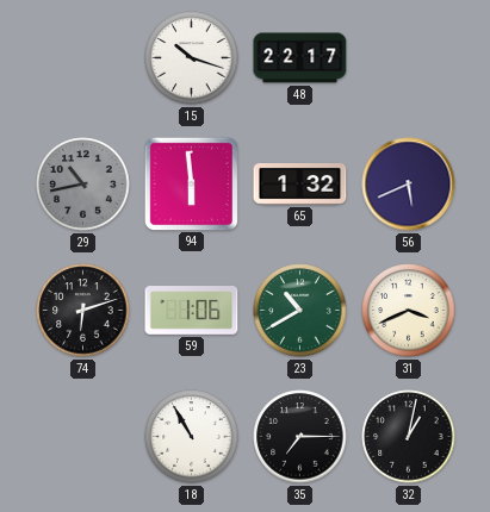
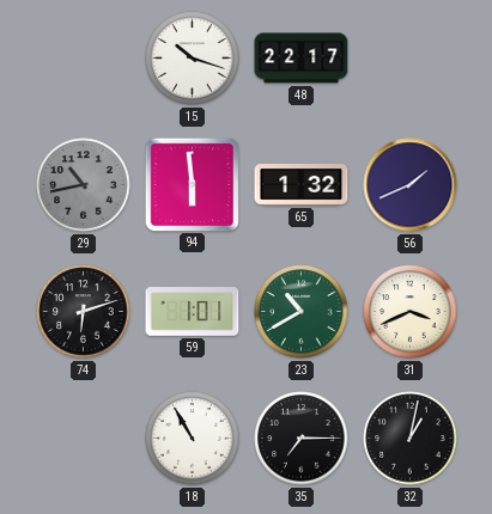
56: 5:41 -> 1:41
59: 1:06 -> 1:01
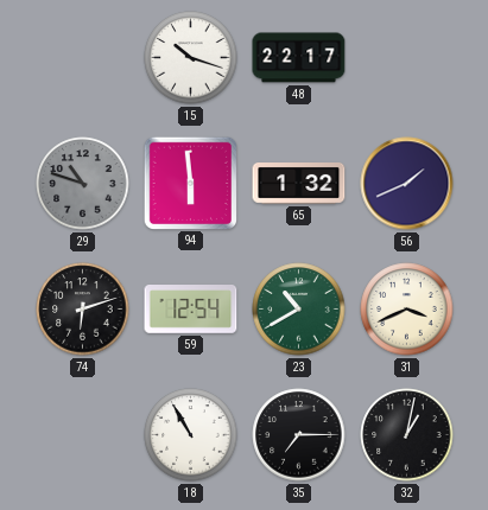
29: 10:43 -> 10:48
59: 1:01 -> 12:54
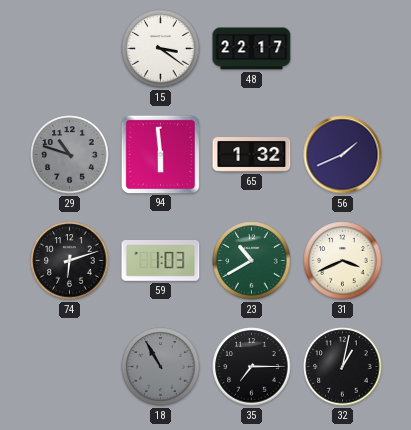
15: 10:18 -> 3:21
59: 12:54 -> 1:03
18 dial: white -> grey
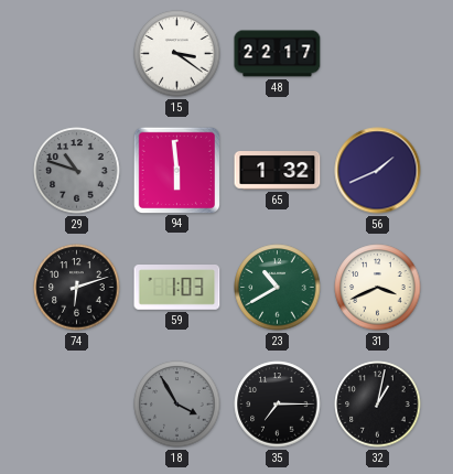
18: 10:55 -> 3:55
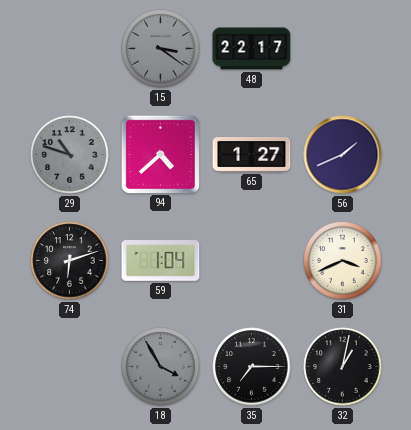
15 dial: white -> grey
94: 5:59 -> 4:38
65: 1:32 -> 1:27
59: 1:03 -> 1:04
23: 10:40 -> none
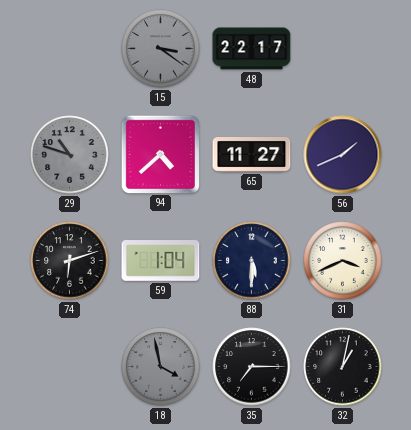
65: 1:27 -> 11:27
88: none -> 5:30
18: 3:55 -> 3:58
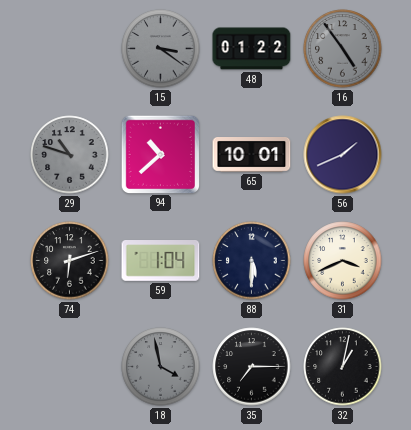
48: 22:17 -> 01:22
16: none -> 4:54
94: 4:38 -> 10:38
65: 11:27 -> 10:01
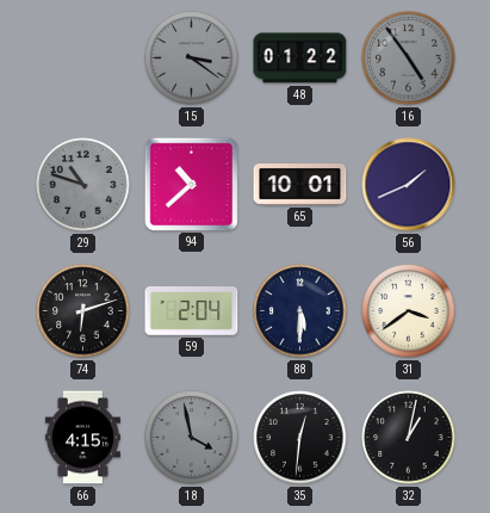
59: 1:04 -> 2:04
31: 3:41 -> 3:39
66: none -> 4:15
35: 7:15 -> 12:31
